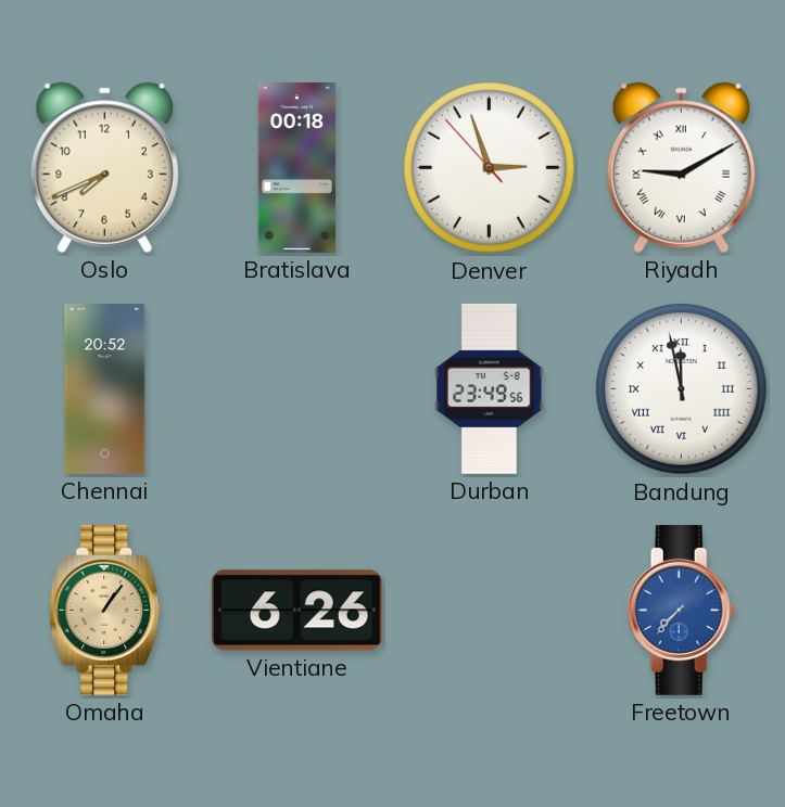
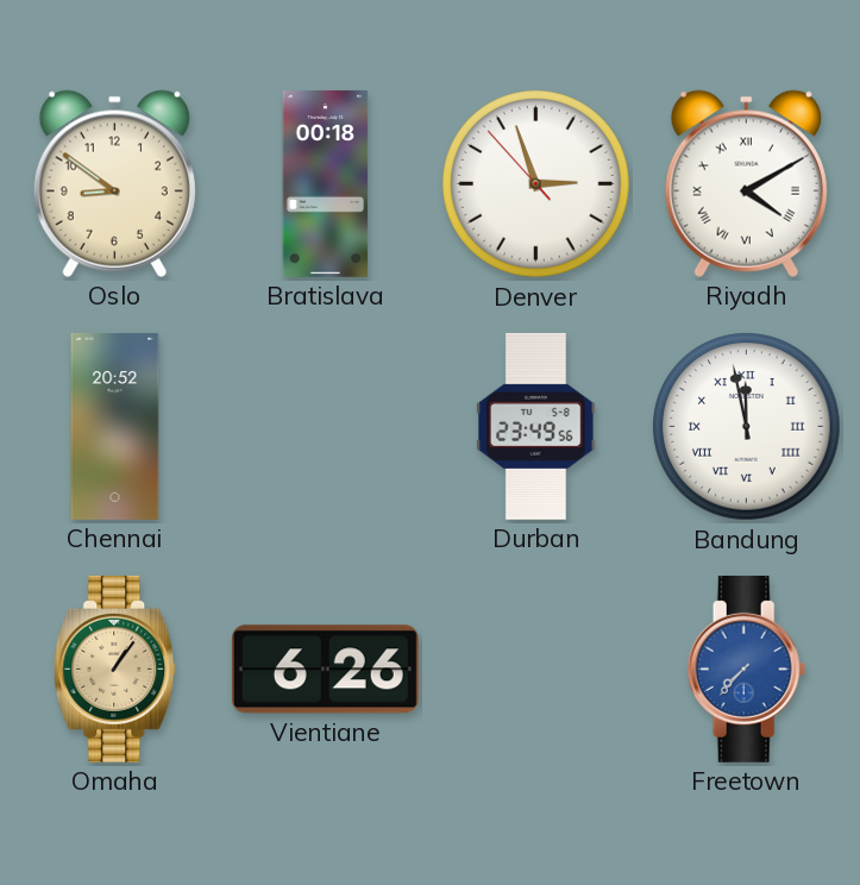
Oslo: 7:41 -> 8:51
Riyadh: 9:10 -> 4:10
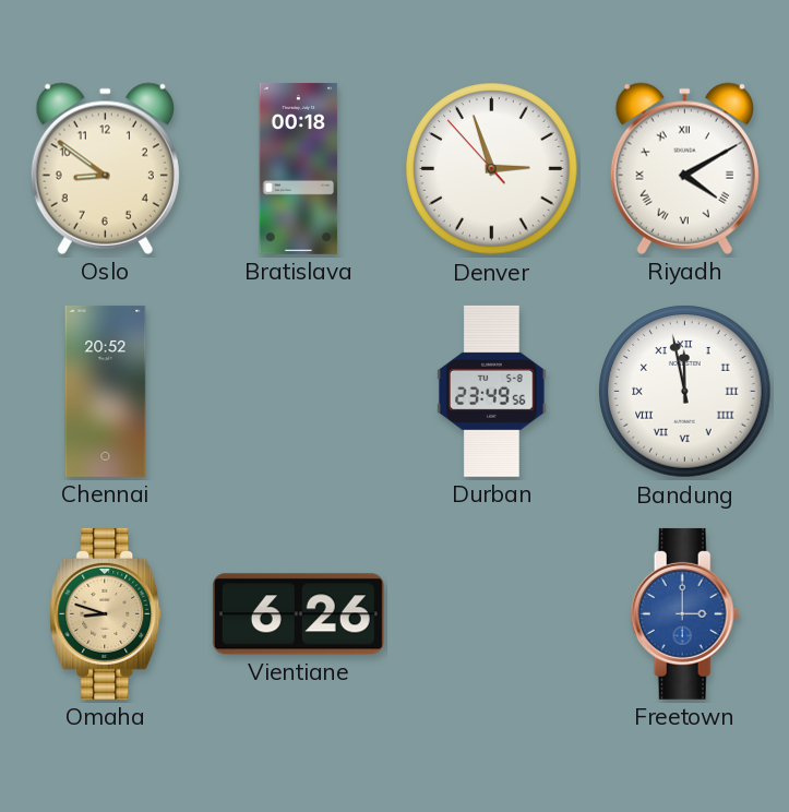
Omaha: 1:06 -> 8:48
Freetown: 7:37 -> 3:00
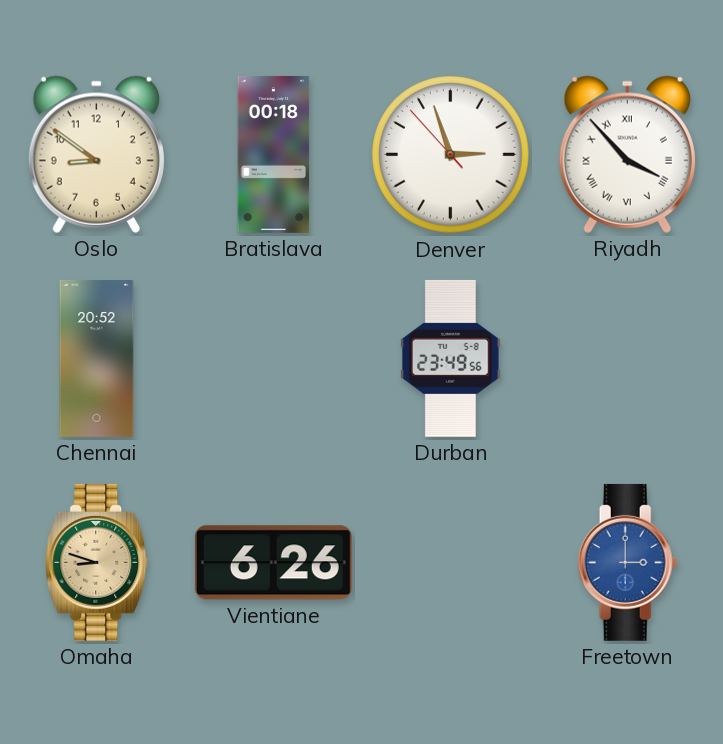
Riyadh: 4:10 -> 3:53
Bandung: 11:58 -> none
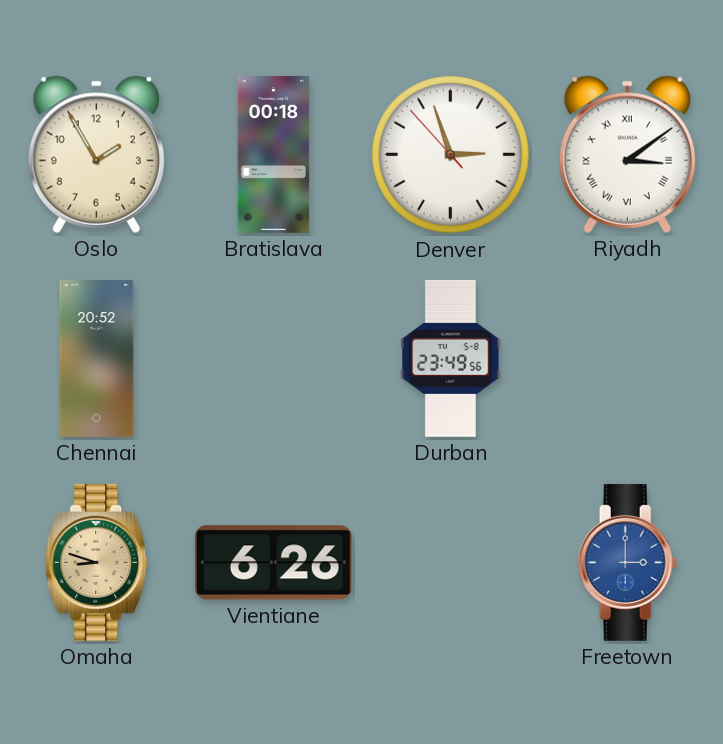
Oslo: 8:51 -> 1:55
Riyadh: 3:53 -> 3:09
